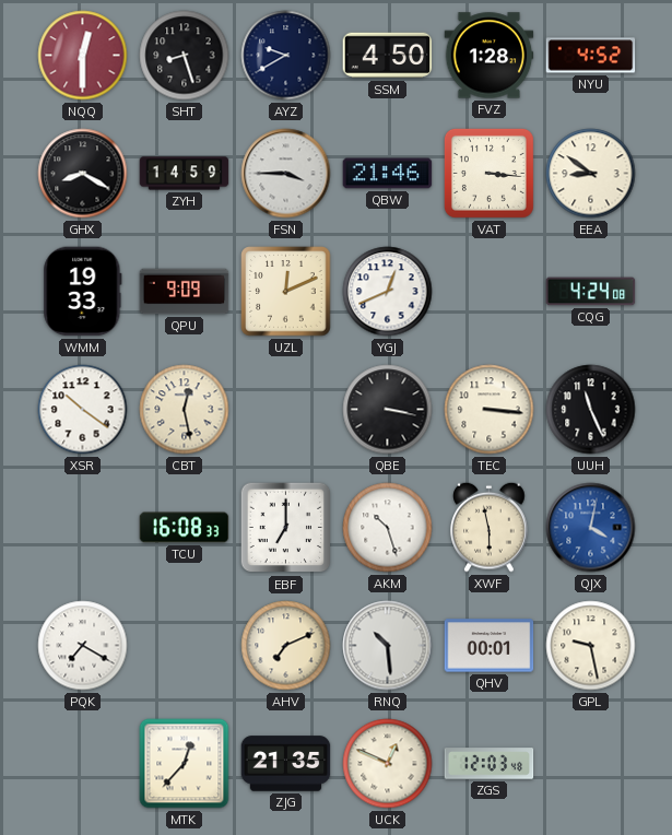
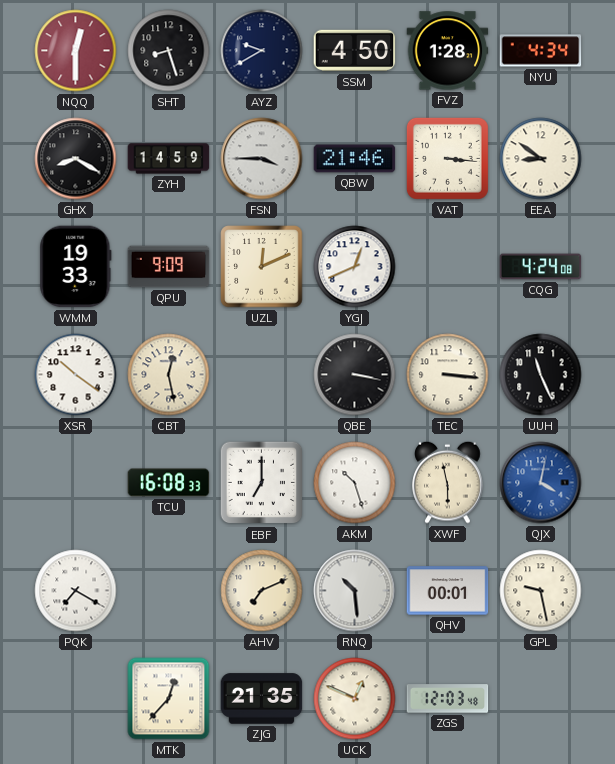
NYU: 4:52 -> 4:34
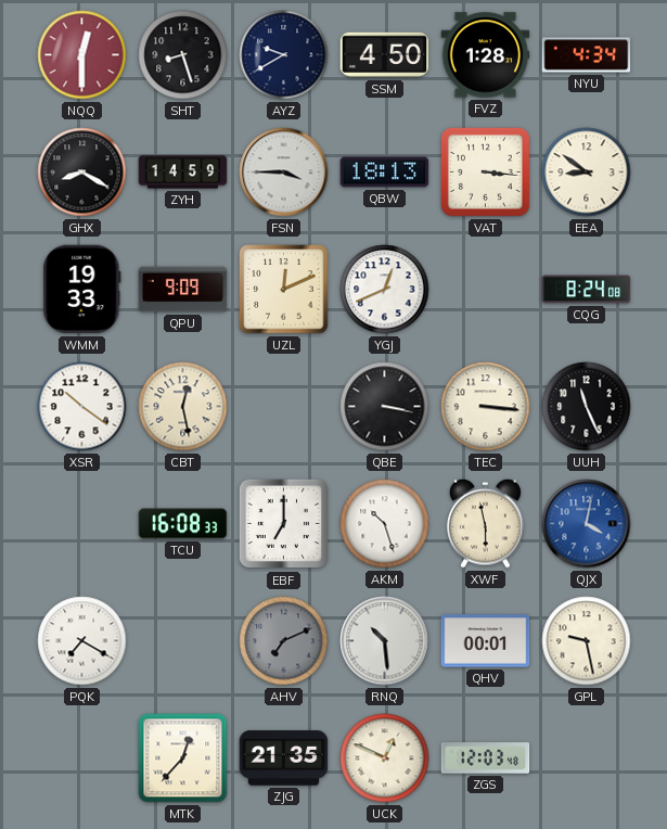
QBW: 21:46 -> 18:13
CQG: 4:24 -> 8:24
AHV dial: cream -> grey
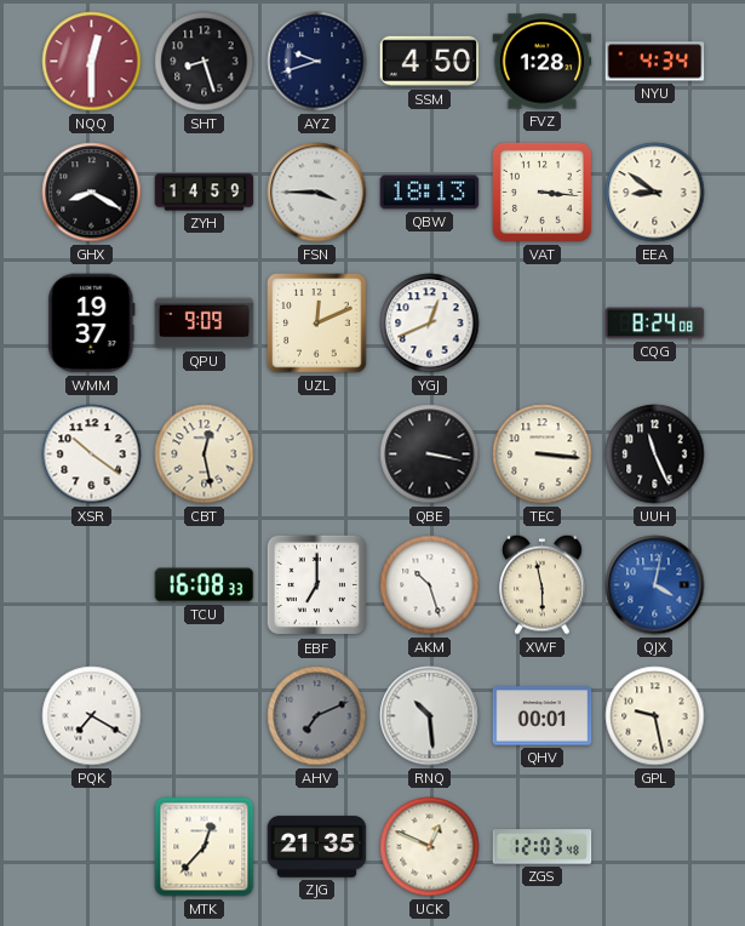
AYZ: 9:40 -> 9:42
WMM: 19:33 -> 19:37
